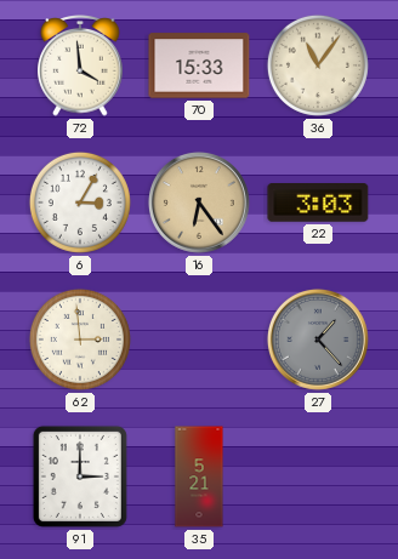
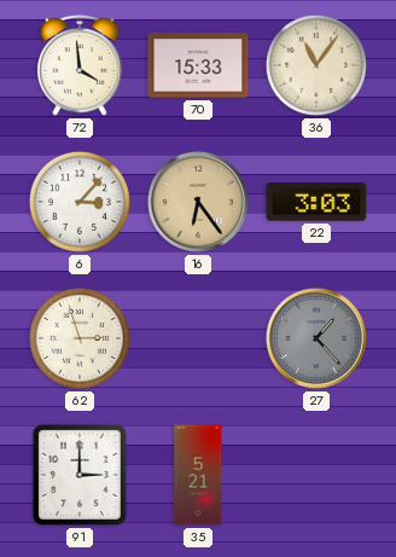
6: 3:05 -> 3:07
62: 2:59 -> 2:57
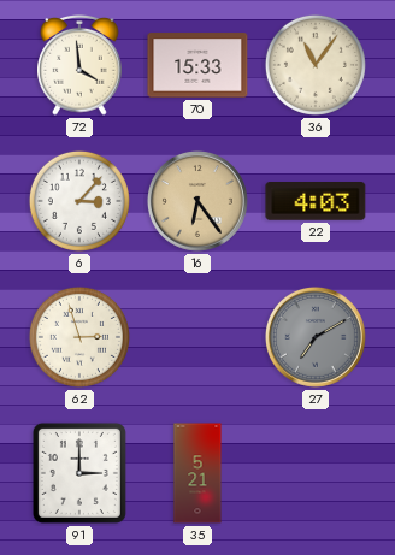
22: 3:03 -> 4:03
27: 1:23 -> 7:10
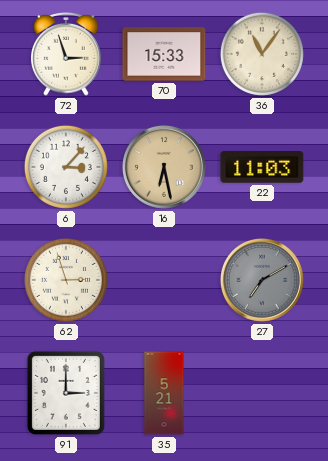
72: 3:59 -> 2:57
16: 6:24 -> 6:28
22: 4:03 -> 11:03
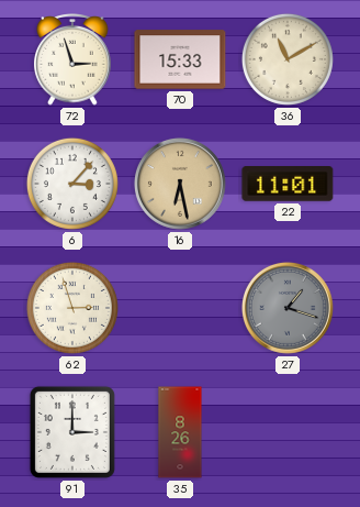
36: 11:06 -> 11:10
22: 11:03 -> 11:01
27: 7:10 -> 1:18
35: 5:21 -> 8:26
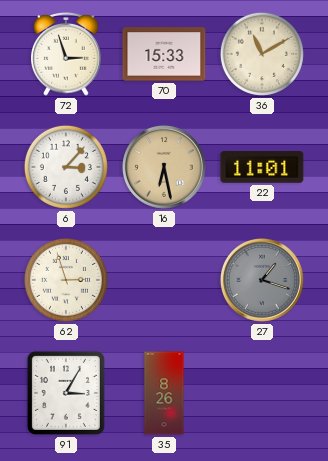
91: 3:00 -> 3:05
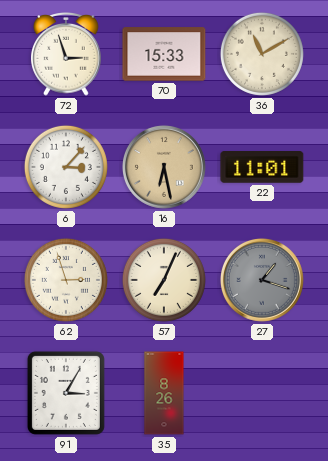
57: none -> 7:04
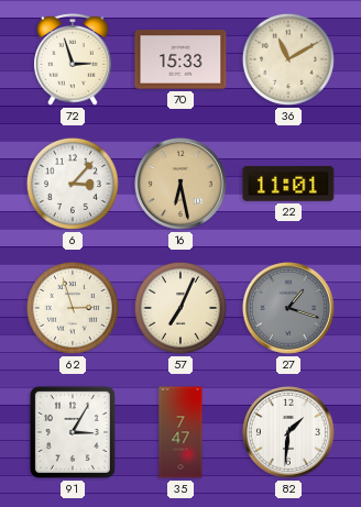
35: 8:26 -> 7:47
82: none -> 1:31
